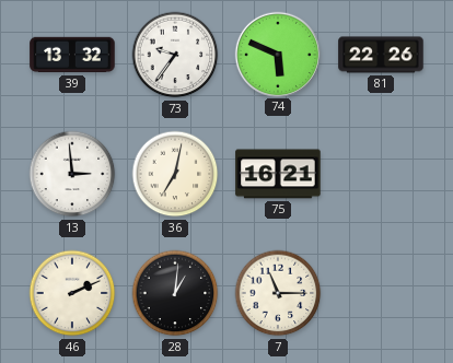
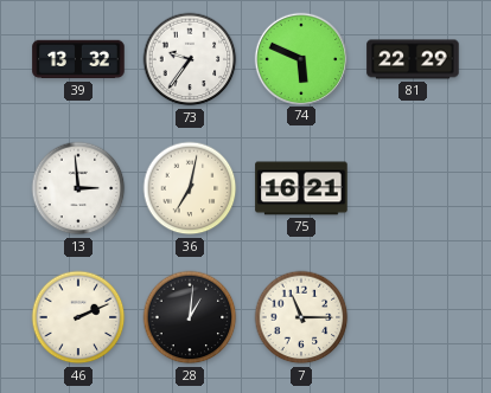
81: 22:26 -> 22:29
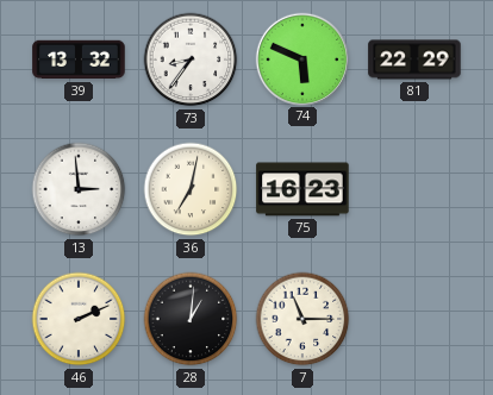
73: 9:36 -> 8:36
75: 16:21 -> 16:23
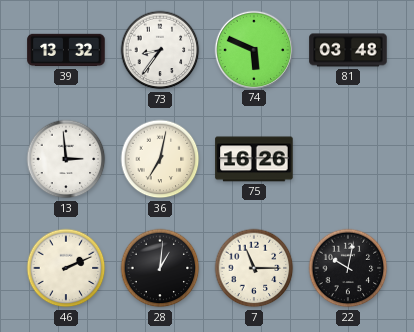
81: 22:29 -> 03:48
75: 16:23 -> 16:26
22: none -> 10:02
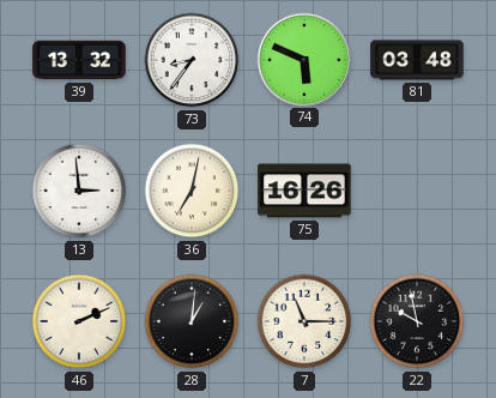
22: 10:02 -> 9:58
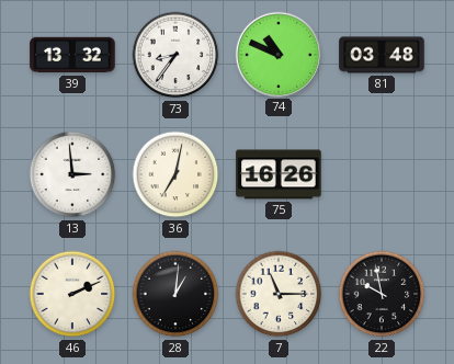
74: 5:49 -> 10:49
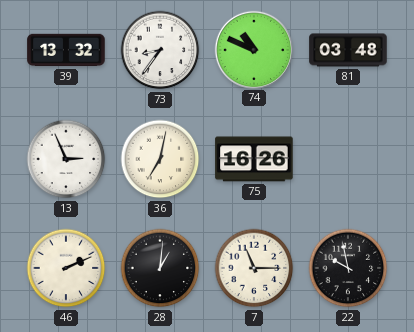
13: 2:59 -> 2:56
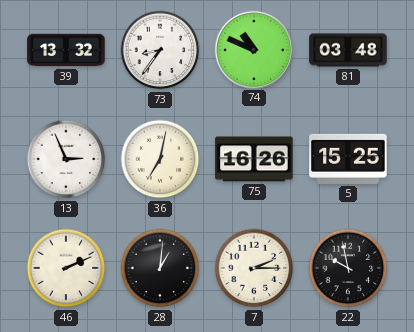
5: none -> 15:25
7: 11:15 -> 2:15
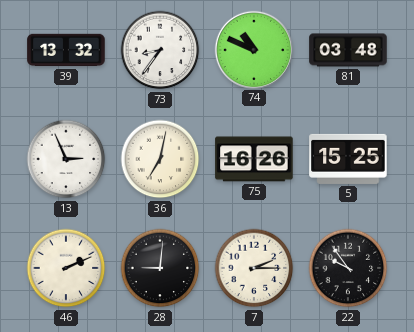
28: 1:01 -> 9:01
22: 9:58 -> 9:54
